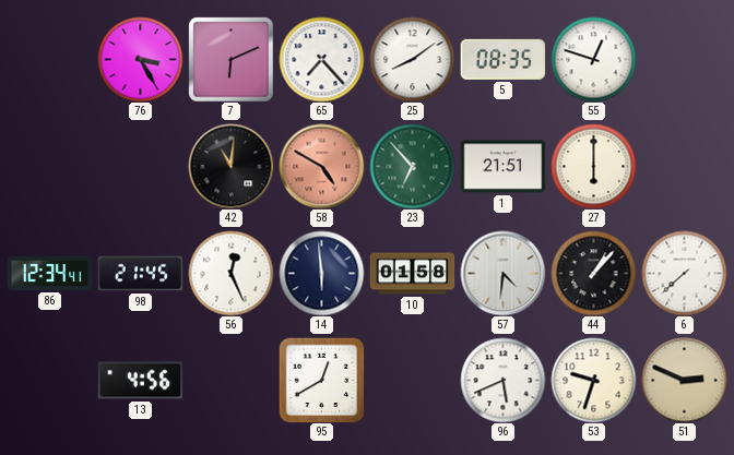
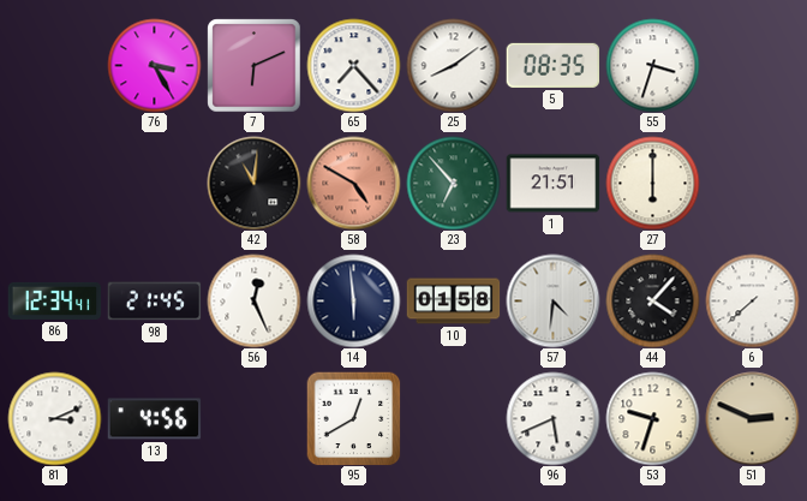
55: 12:48 -> 3:33
44: 1:07 -> 4:07
81: none -> 3:11
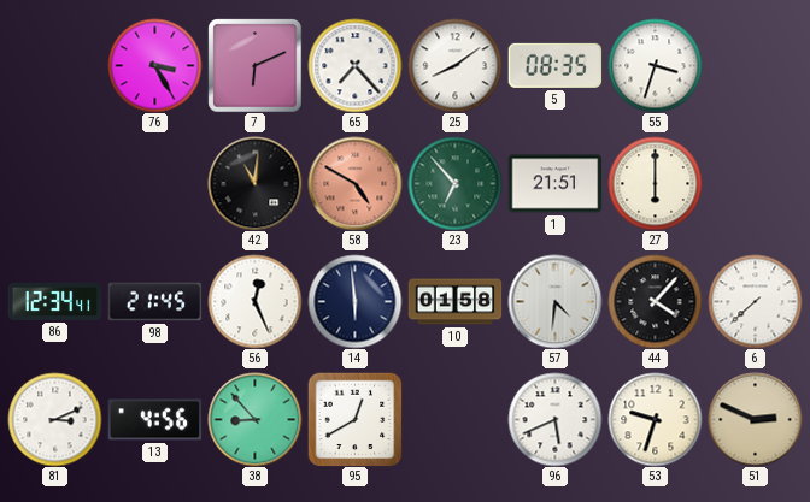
38: none -> 8:53
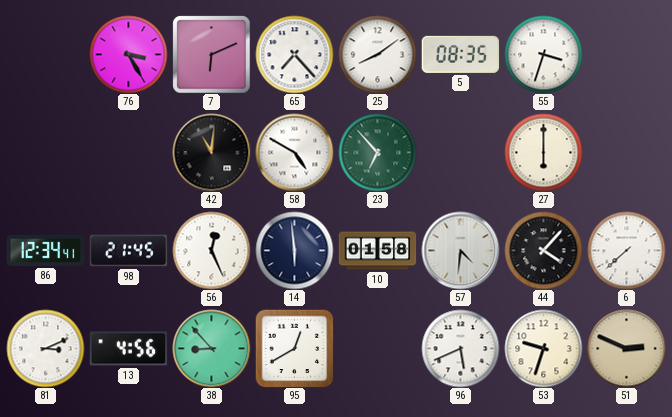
58 dial: salmon -> white
1: 21:51 -> none
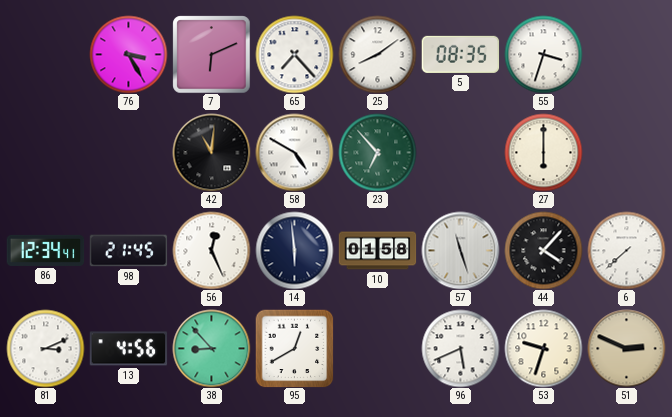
57: 4:31 -> 11:27
